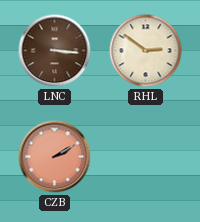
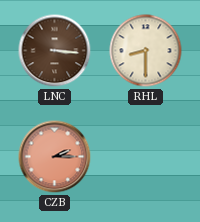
RHL: 2:51 -> 8:30
CZB: 2:10 -> 2:15
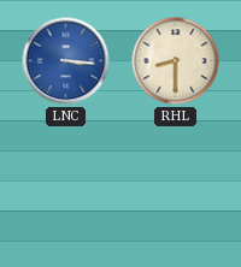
LNC dial: brown -> blue
CZB: 2:15 -> none
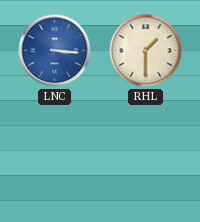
RHL: 8:30 -> 1:30
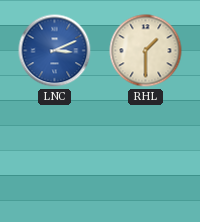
LNC: 3:16 -> 3:11
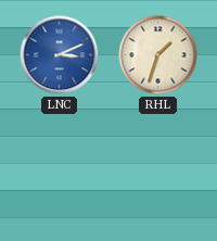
RHL: 1:30 -> 1:33
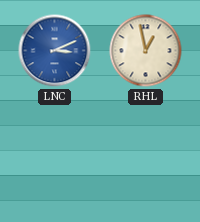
RHL: 1:33 -> 12:58
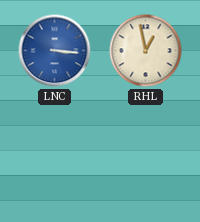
LNC: 3:11 -> 3:16
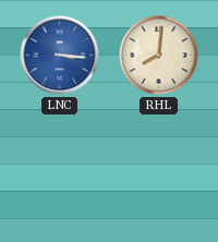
RHL: 12:58 -> 8:01
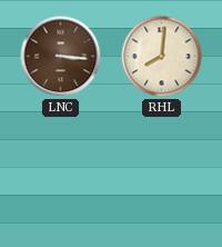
LNC dial: blue -> brown
